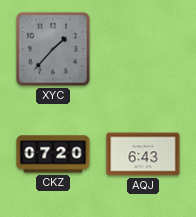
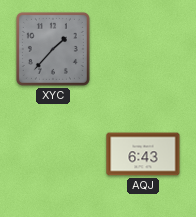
CKZ: 07:20 -> none
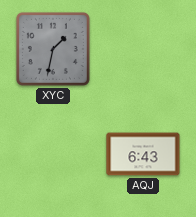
XYC: 1:37 -> 1:32
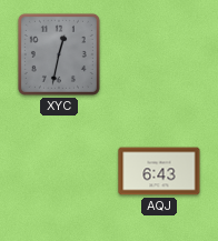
XYC: 1:32 -> 12:32
